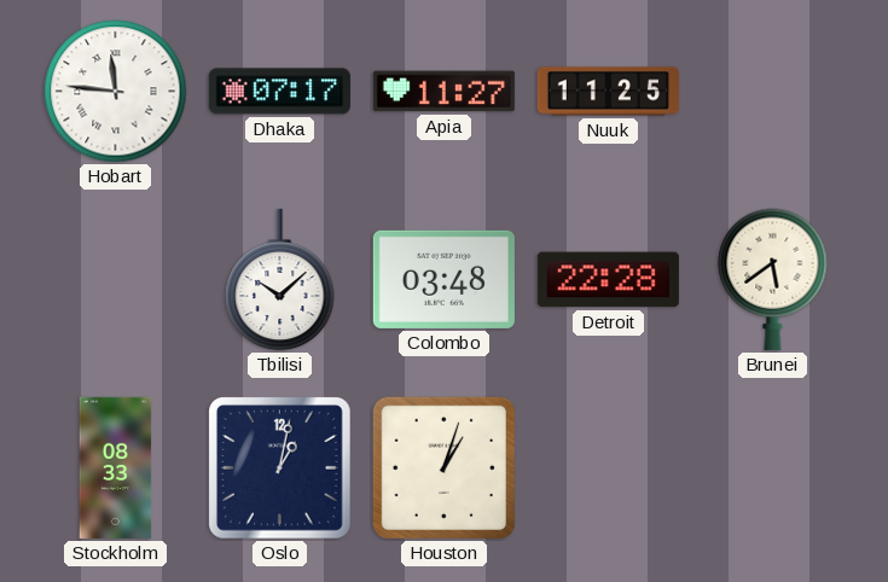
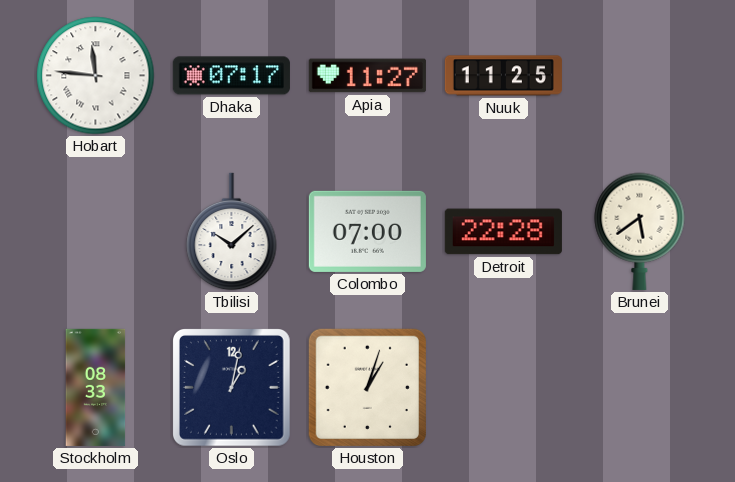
Colombo: 03:48 -> 07:00
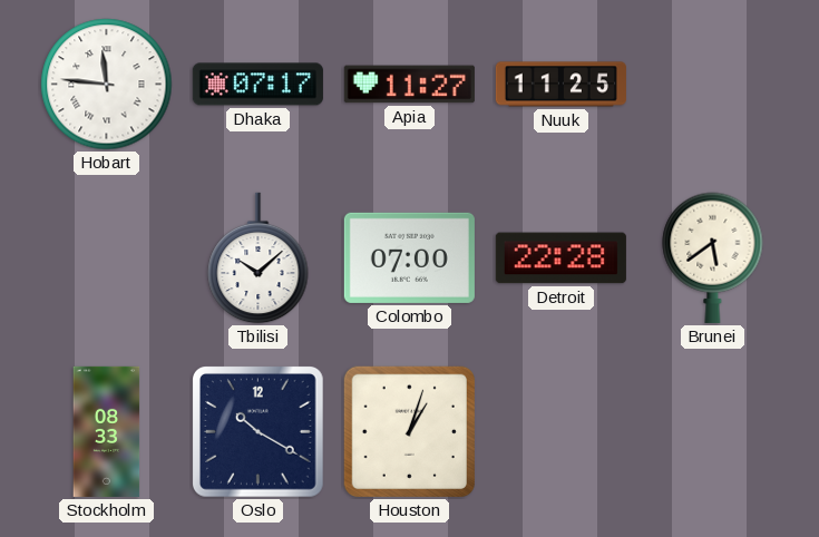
Oslo: 1:02 -> 10:20
